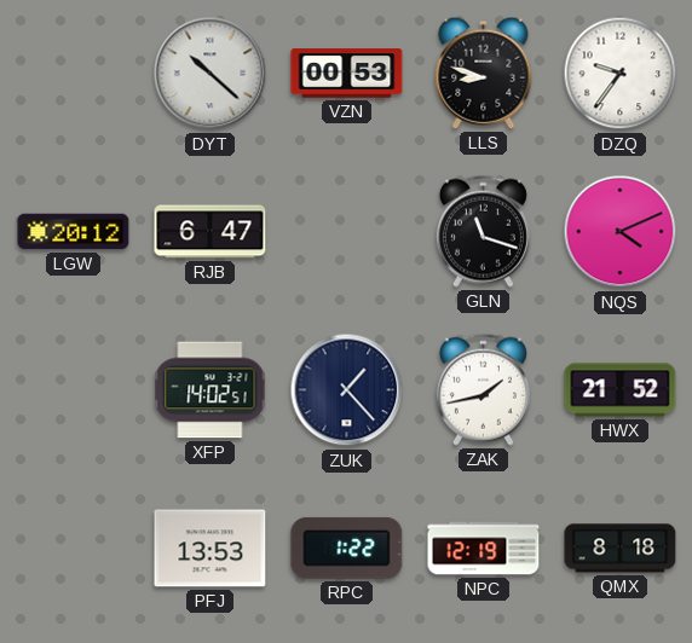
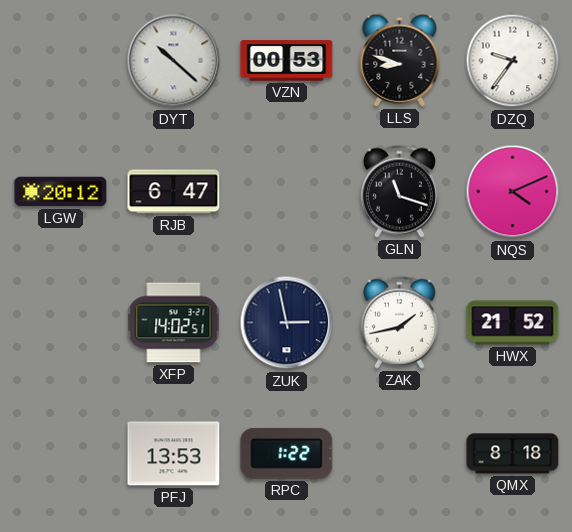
ZUK: 1:23 -> 2:58
NPC: 12:19 -> none
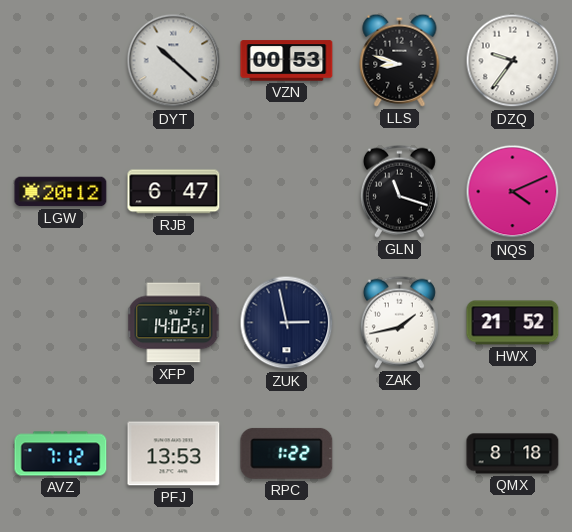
AVZ: none -> 7:12
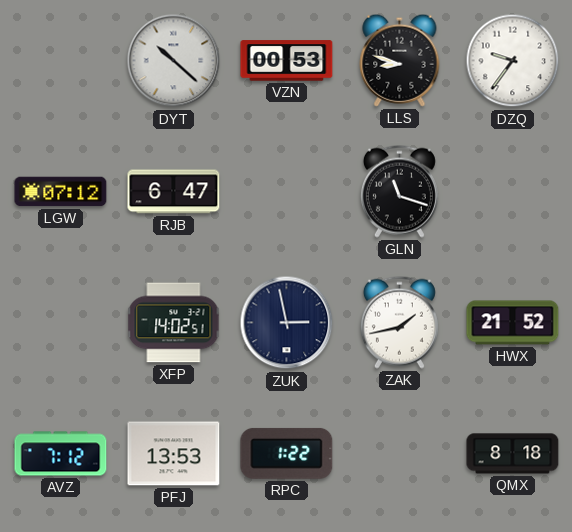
LGW: 20:12 -> 07:12
NQS: 4:11 -> none
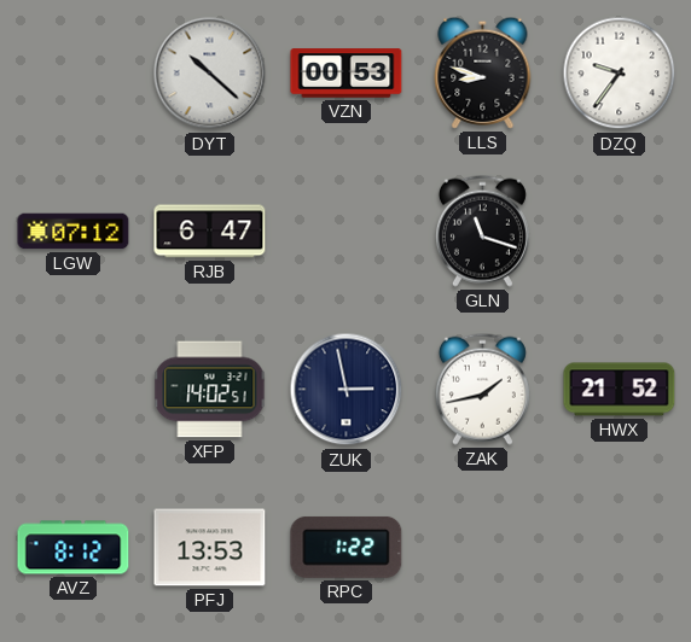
AVZ: 7:12 -> 8:12
QMX: 8:18 -> none
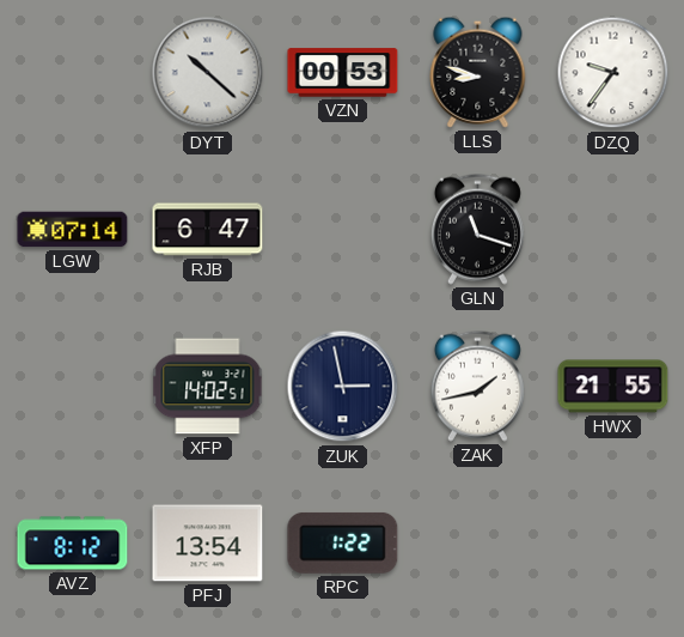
LGW: 07:12 -> 07:14
HWX: 21:52 -> 21:55
PFJ: 13:53 -> 13:54
